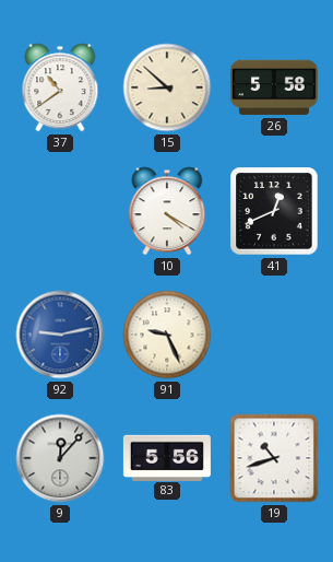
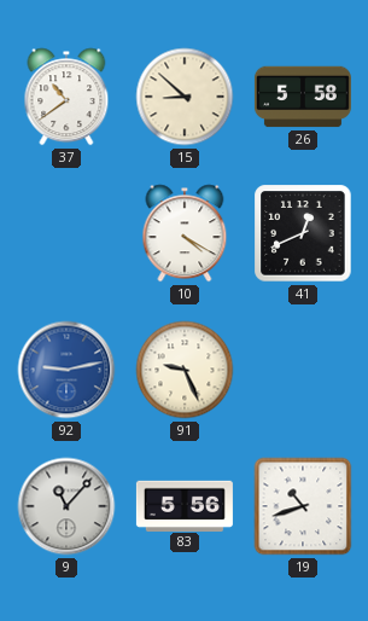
9: 12:07 -> 11:07
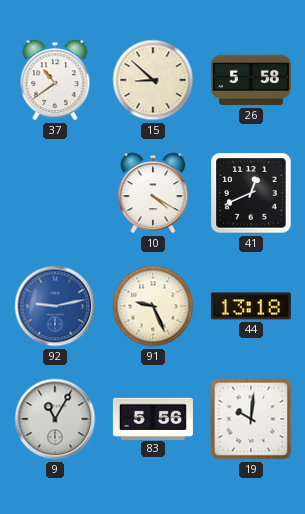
44: none -> 13:18
9: 11:07 -> 11:05
19: 10:42 -> 10:01
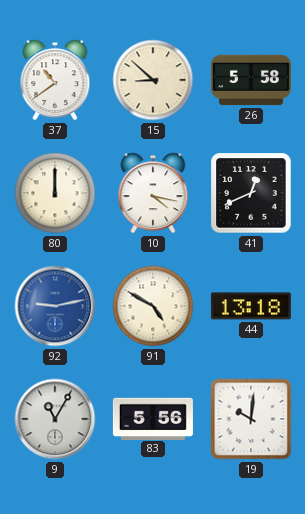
80: none -> 12:00
10: 4:20 -> 4:17
91: 9:26 -> 4:50
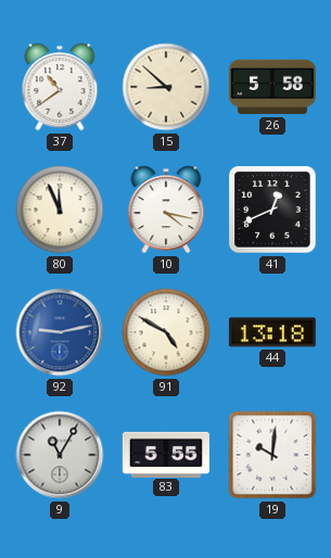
80: 12:00 -> 11:56
83: 5:56 -> 5:55
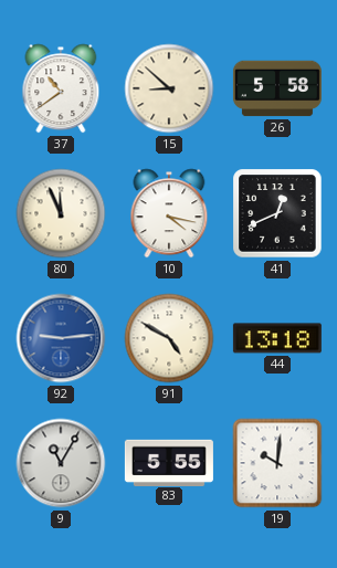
92: 9:13 -> 9:14
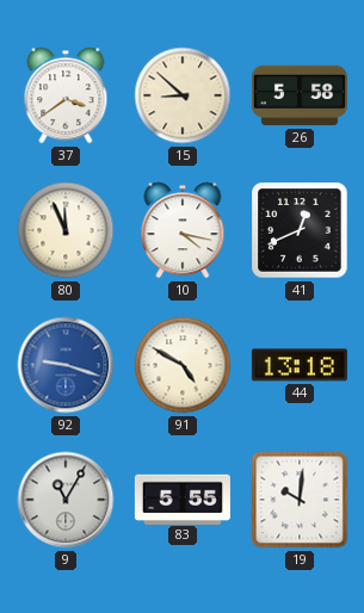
37: 10:39 -> 3:39
92: 9:14 -> 9:18
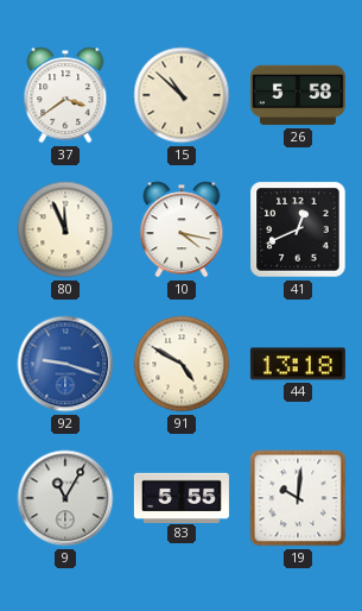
15: 8:52 -> 10:52
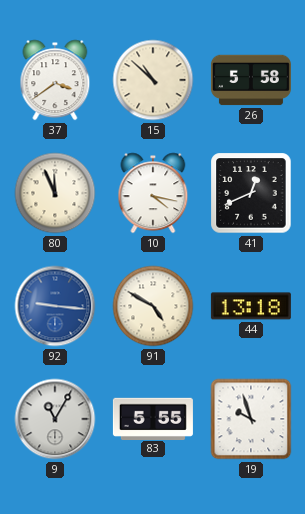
92: 9:18 -> 9:16
19: 10:01 -> 9:57
